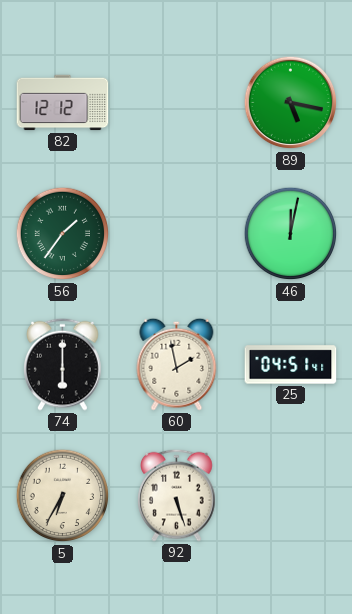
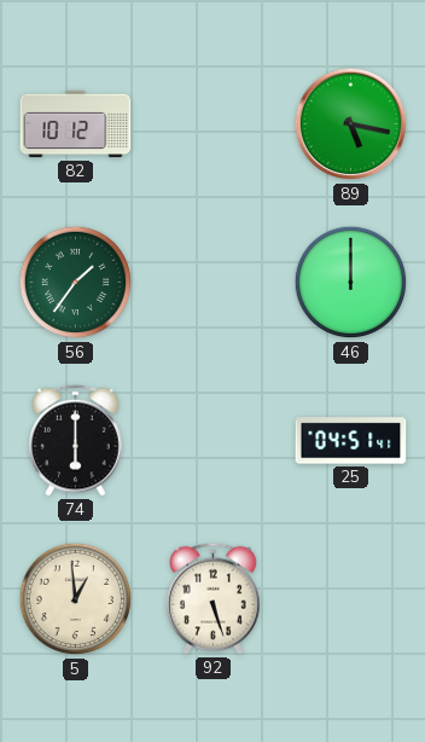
82: 12:12 -> 10:12
46: 12:02 -> 12:00
60: 1:58 -> none
5: 6:35 -> 12:59
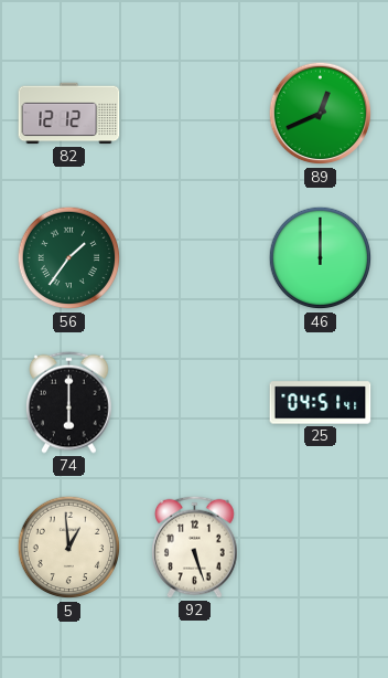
82: 10:12 -> 12:12
89: 5:17 -> 12:41
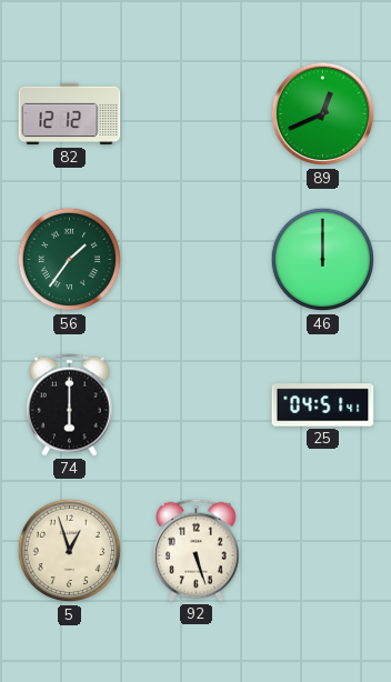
5: 12:59 -> 12:57
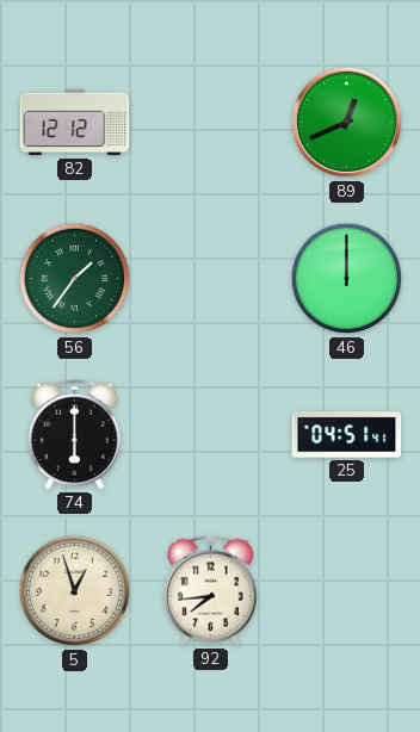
92: 5:27 -> 7:44
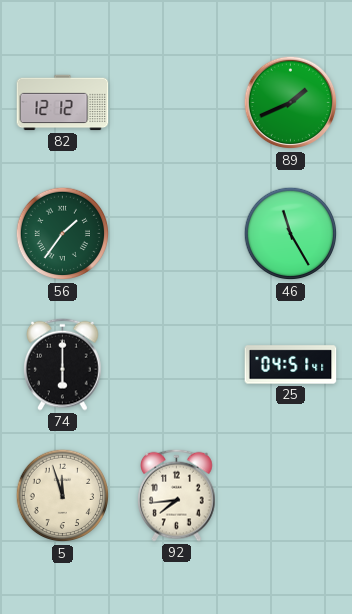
89: 12:41 -> 1:41
46: 12:00 -> 11:25
5: 12:57 -> 11:57
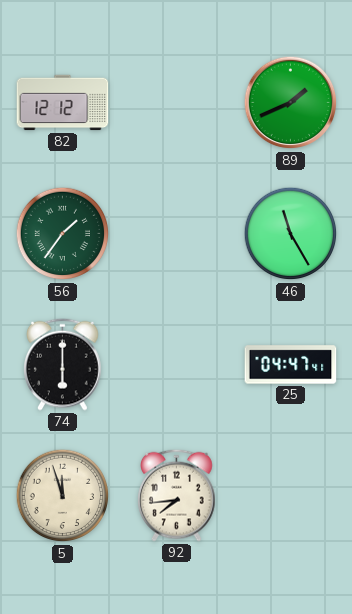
25: 04:51 -> 04:47
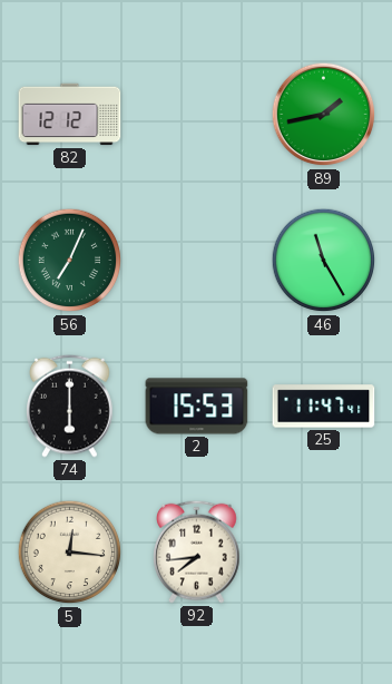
89: 1:41 -> 1:43
56: 1:36 -> 7:04
2: none -> 15:53
25: 04:47 -> 11:47
5: 11:57 -> 12:16
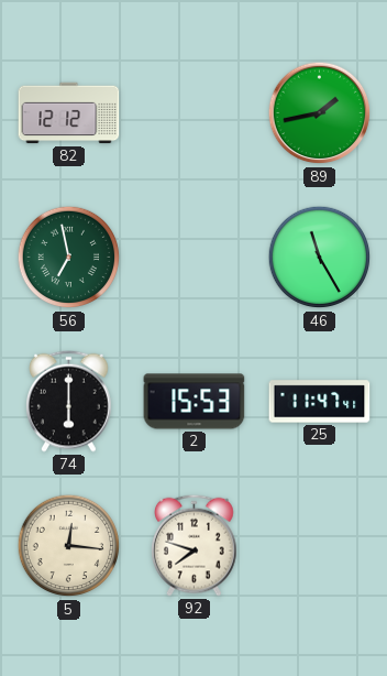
56: 7:04 -> 6:58
92: 7:44 -> 7:48
